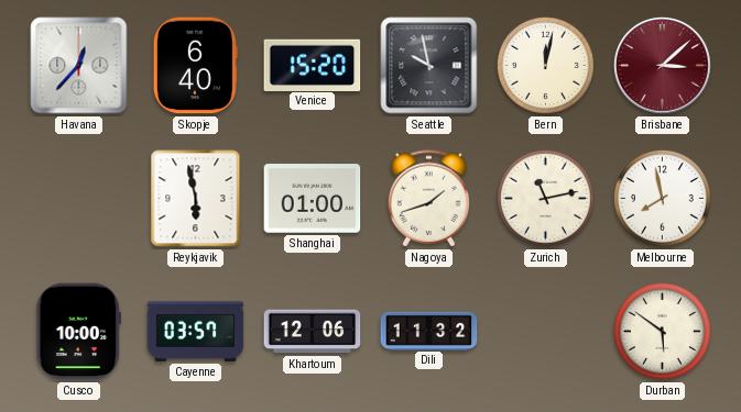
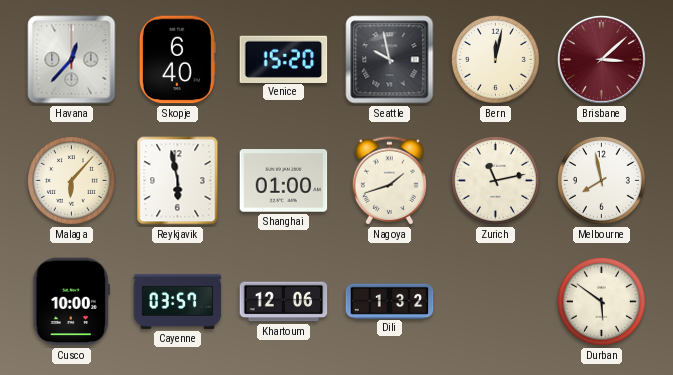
Malaga: none -> 6:07
Dili: 11:32 -> 1:32
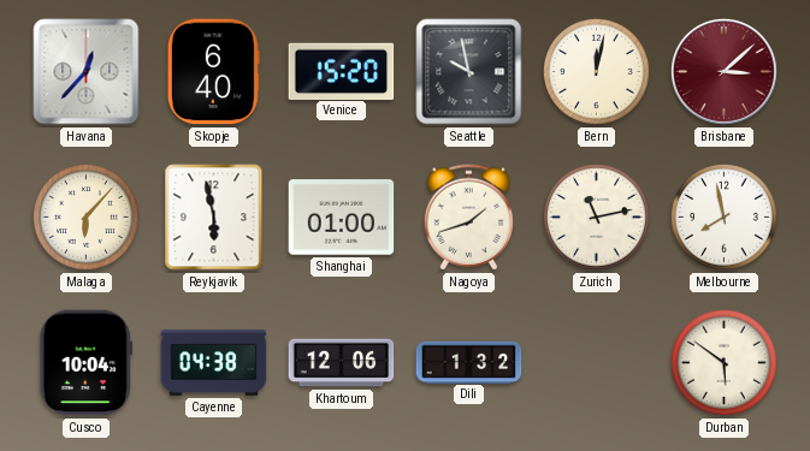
Cusco: 10:00 -> 10:04
Cayenne: 03:57 -> 04:38
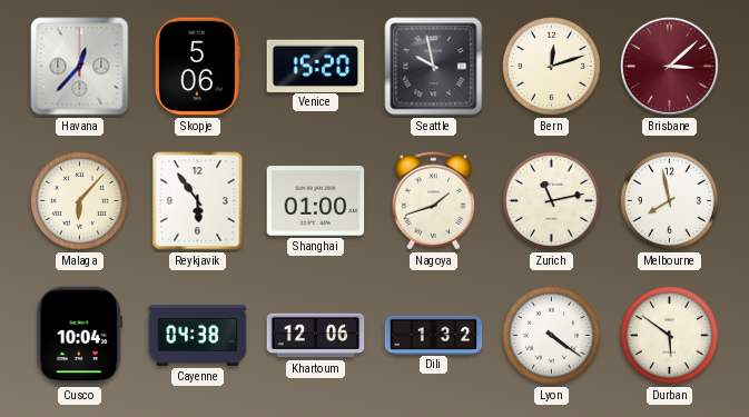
Skopje: 6:40 -> 5:06
Bern: 12:02 -> 12:12
Reykjavik: 5:58 -> 5:54
Lyon: none -> 4:21
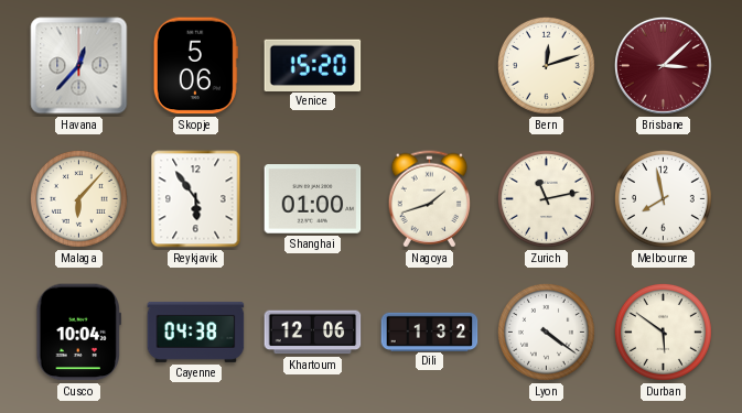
Seattle: 9:58 -> none
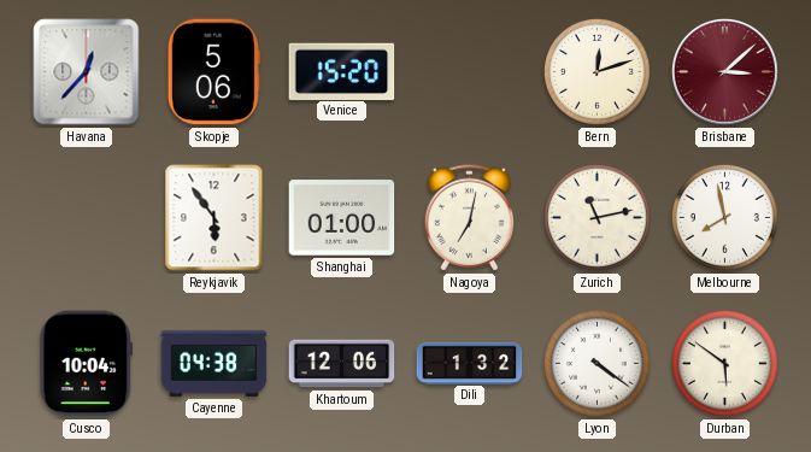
Malaga: 6:07 -> none
Nagoya: 1:42 -> 7:02
